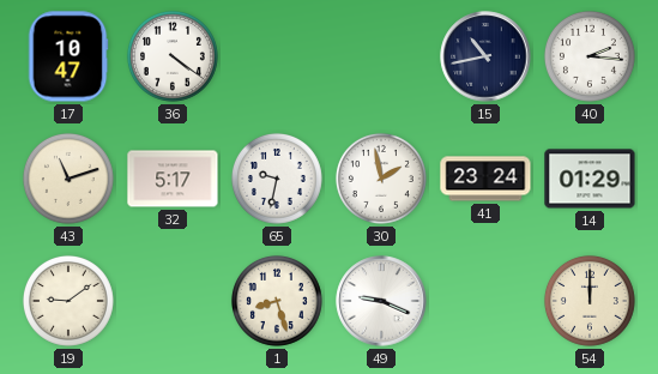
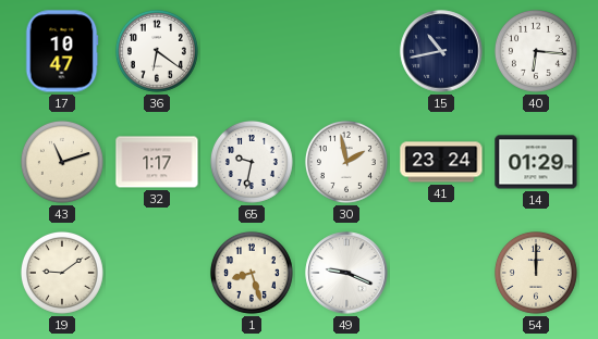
36: 4:21 -> 6:21
40: 2:16 -> 6:16
32: 5:17 -> 1:17
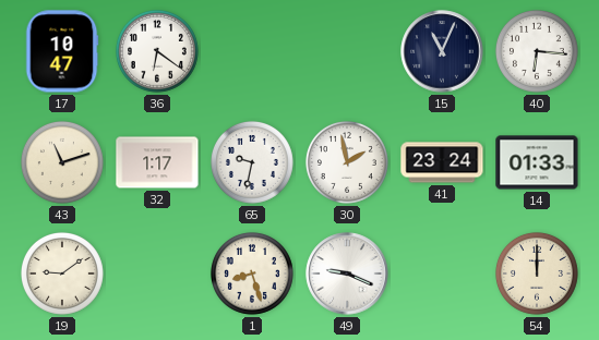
15: 10:43 -> 11:04
14: 01:29 -> 01:33
